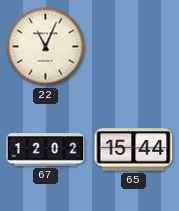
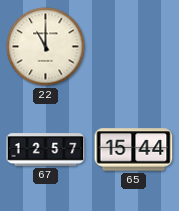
22: 11:04 -> 11:00
67: 12:02 -> 12:57
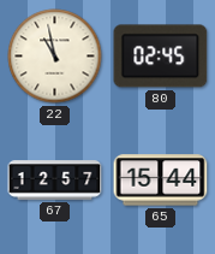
22: 11:00 -> 10:58
80: none -> 02:45
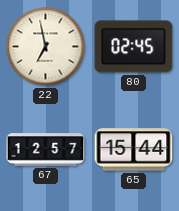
22: 10:58 -> 6:58
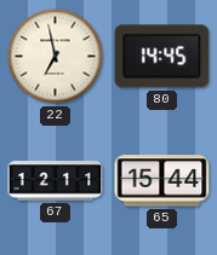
80: 02:45 -> 14:45
67: 12:57 -> 12:11
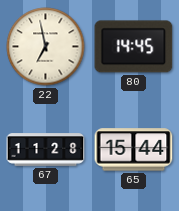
67: 12:11 -> 11:28
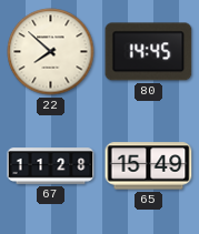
22: 6:58 -> 7:52
65: 15:44 -> 15:49
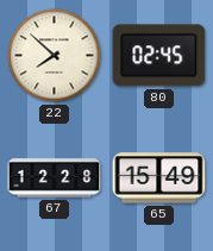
80: 14:45 -> 02:45
67: 11:28 -> 12:28
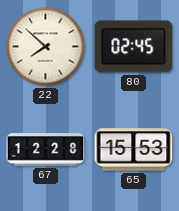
65: 15:49 -> 15:53
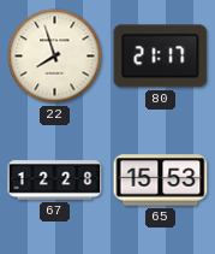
22: 7:52 -> 7:57
80: 02:45 -> 21:17
